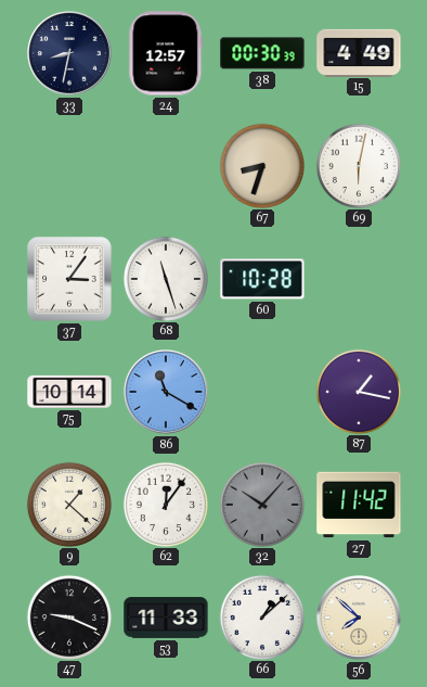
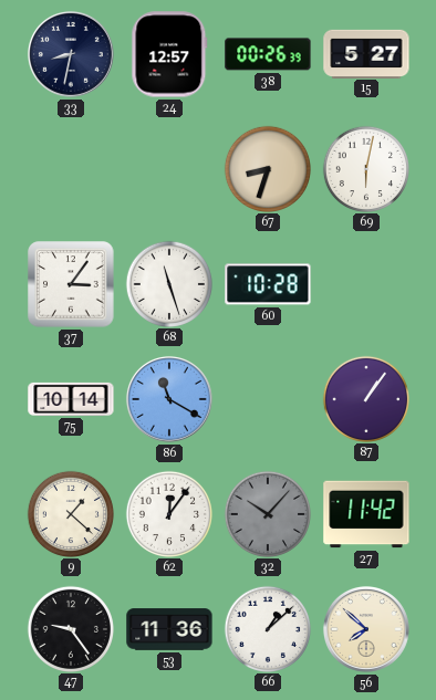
38: 00:30 -> 00:26
15: 4:49 -> 5:27
87: 1:17 -> 1:06
47: 9:19 -> 9:24
53: 11:33 -> 11:36
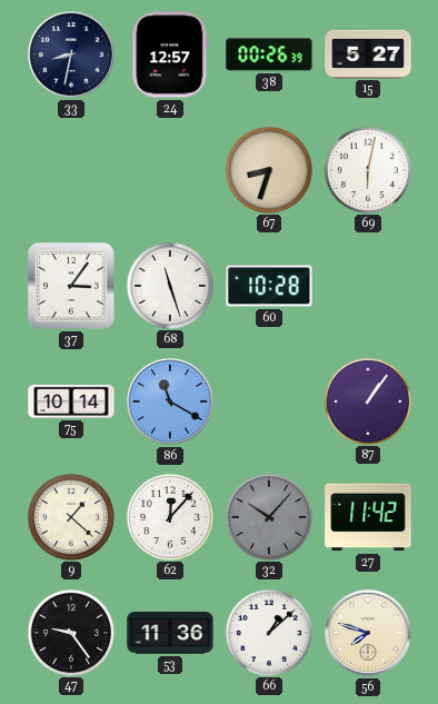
62: 12:06 -> 12:07
56: 7:52 -> 7:48
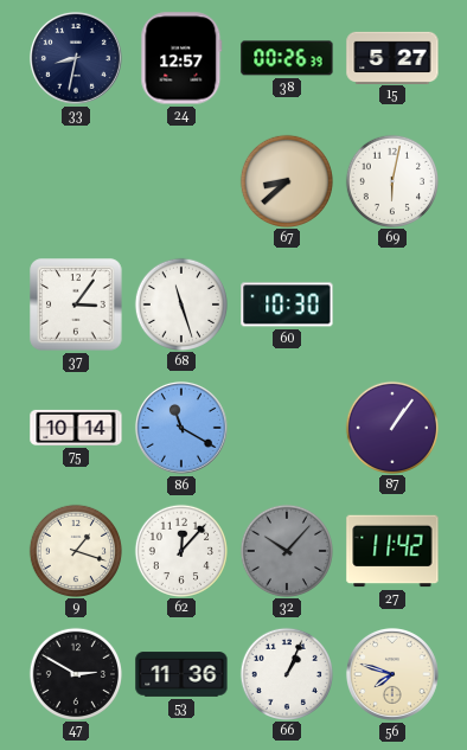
67: 8:33 -> 8:38
60: 10:28 -> 10:30
9: 1:22 -> 1:18
47: 9:24 -> 2:50
66: 1:08 -> 1:04
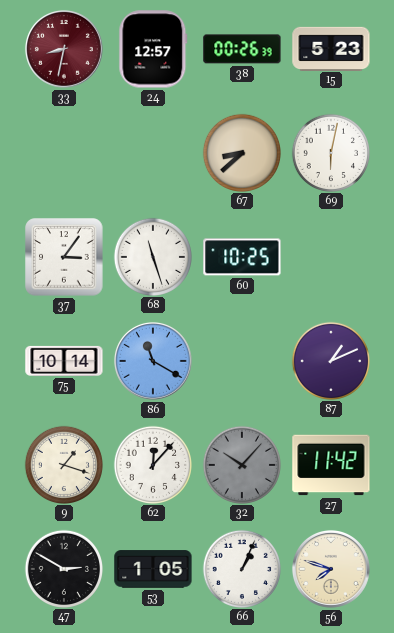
33 dial: navy -> burgundy
15: 5:27 -> 5:23
60: 10:30 -> 10:25
87: 1:06 -> 1:11
53: 11:36 -> 1:05
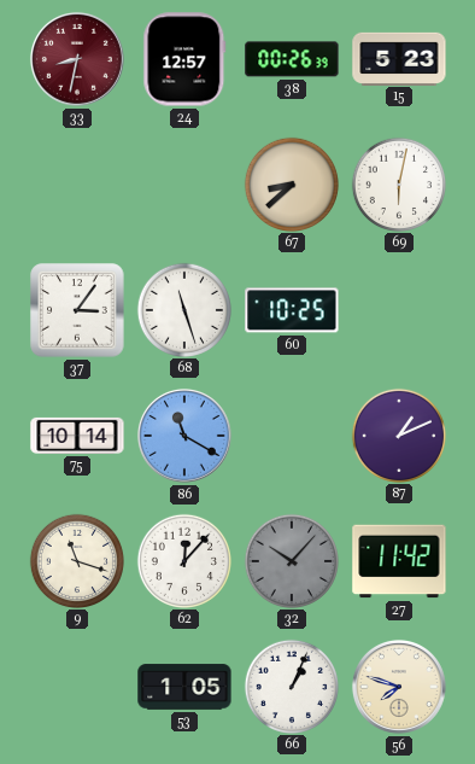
9: 1:18 -> 11:18
47: 2:50 -> none
